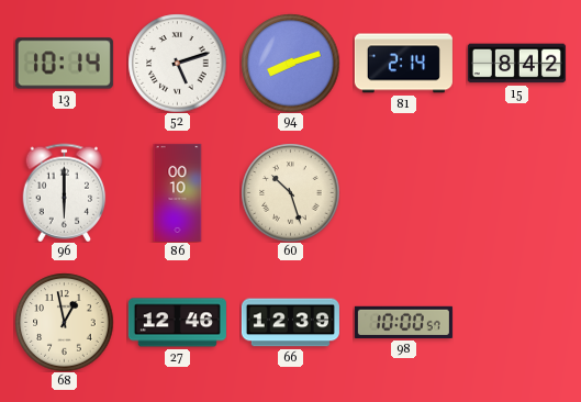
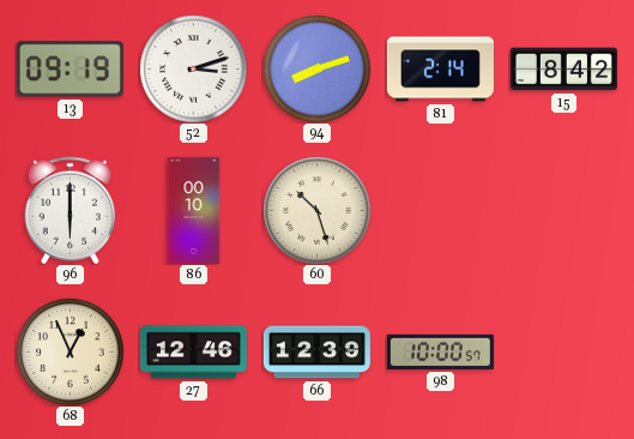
13: 10:14 -> 09:19
52: 5:12 -> 3:12
68: 12:58 -> 12:56
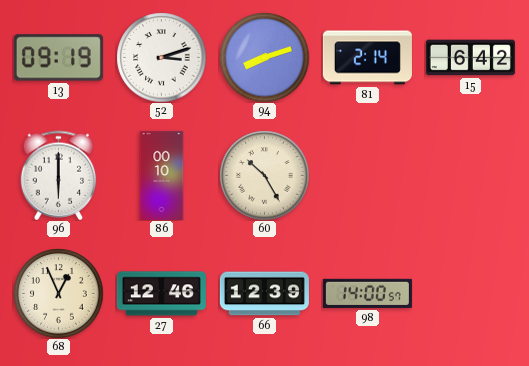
15: 8:42 -> 6:42
60: 10:27 -> 10:25
98: 10:00 -> 14:00
